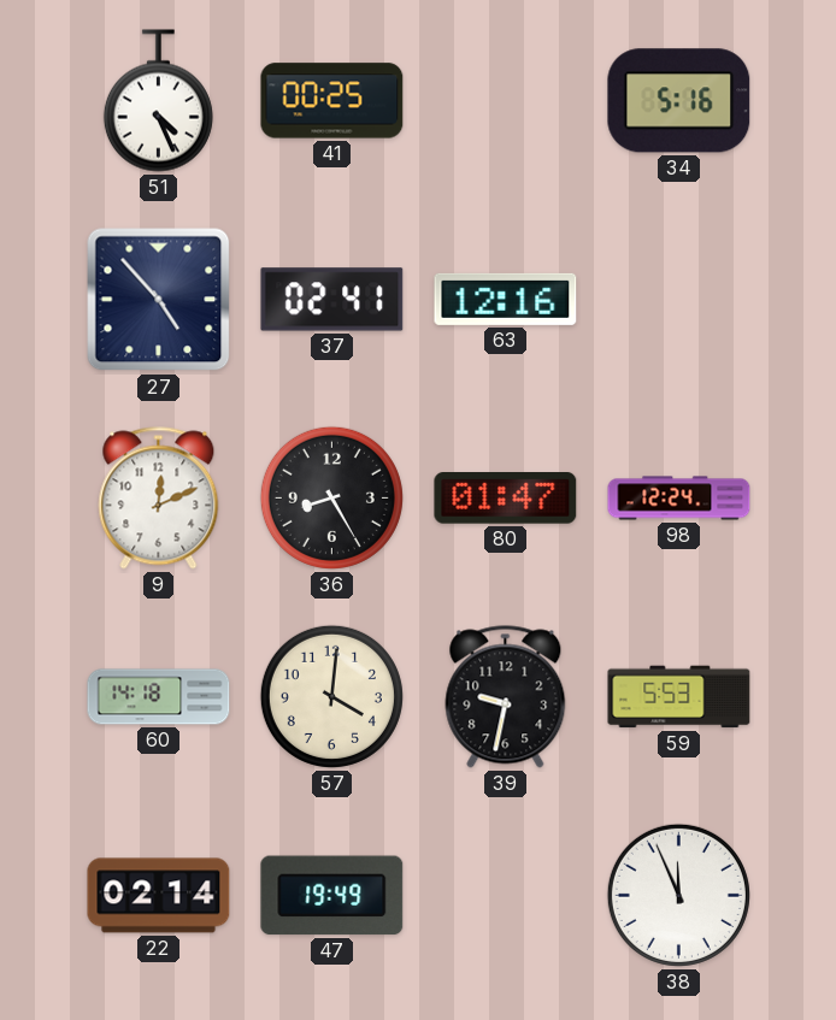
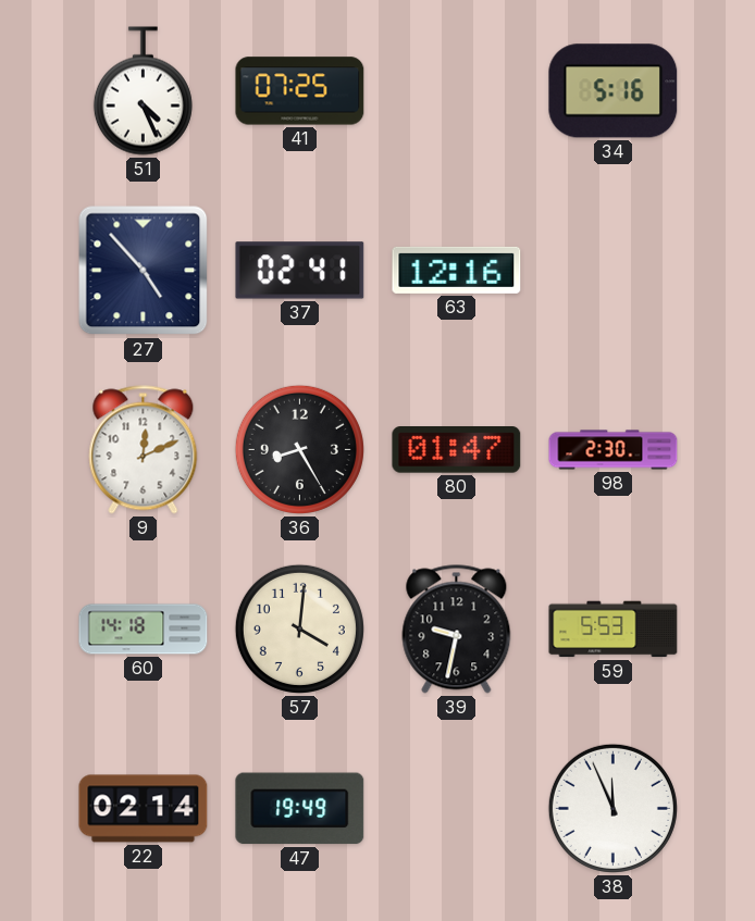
41: 00:25 -> 07:25
98: 12:24 -> 2:30
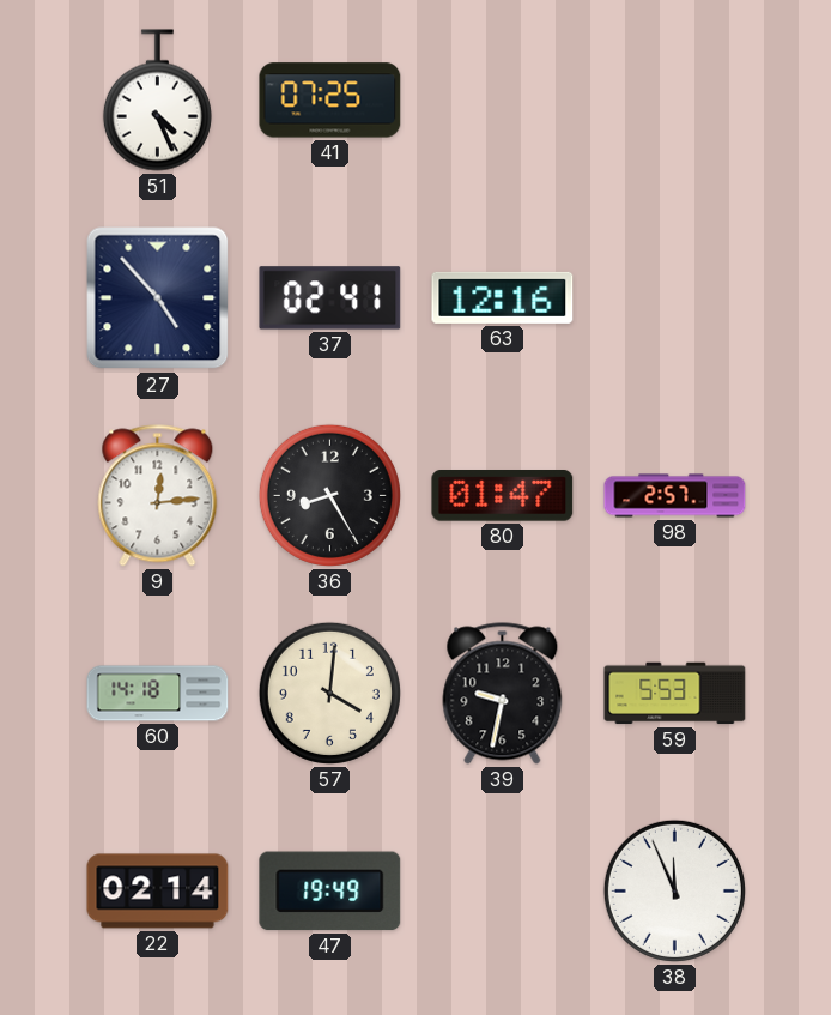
34: 5:16 -> none
9: 12:11 -> 12:14
98: 2:30 -> 2:57
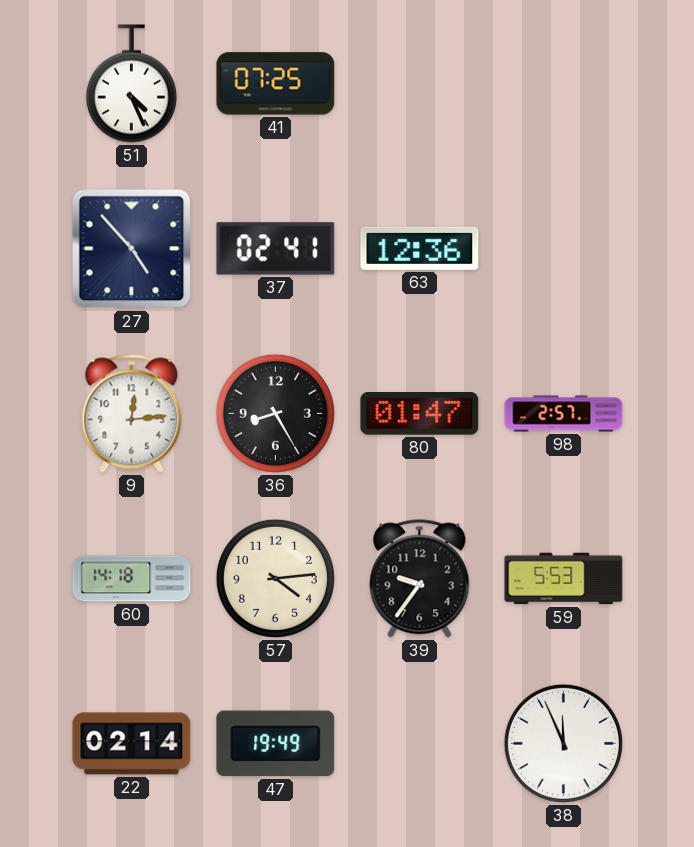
63: 12:16 -> 12:36
57: 4:01 -> 4:14
39: 9:32 -> 9:36
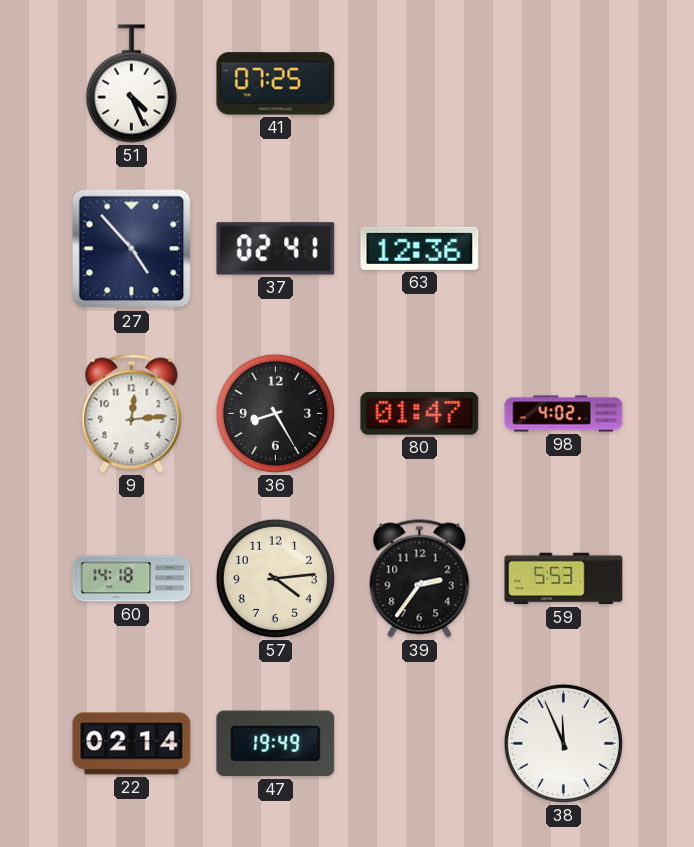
98: 2:57 -> 4:02
39: 9:36 -> 2:36
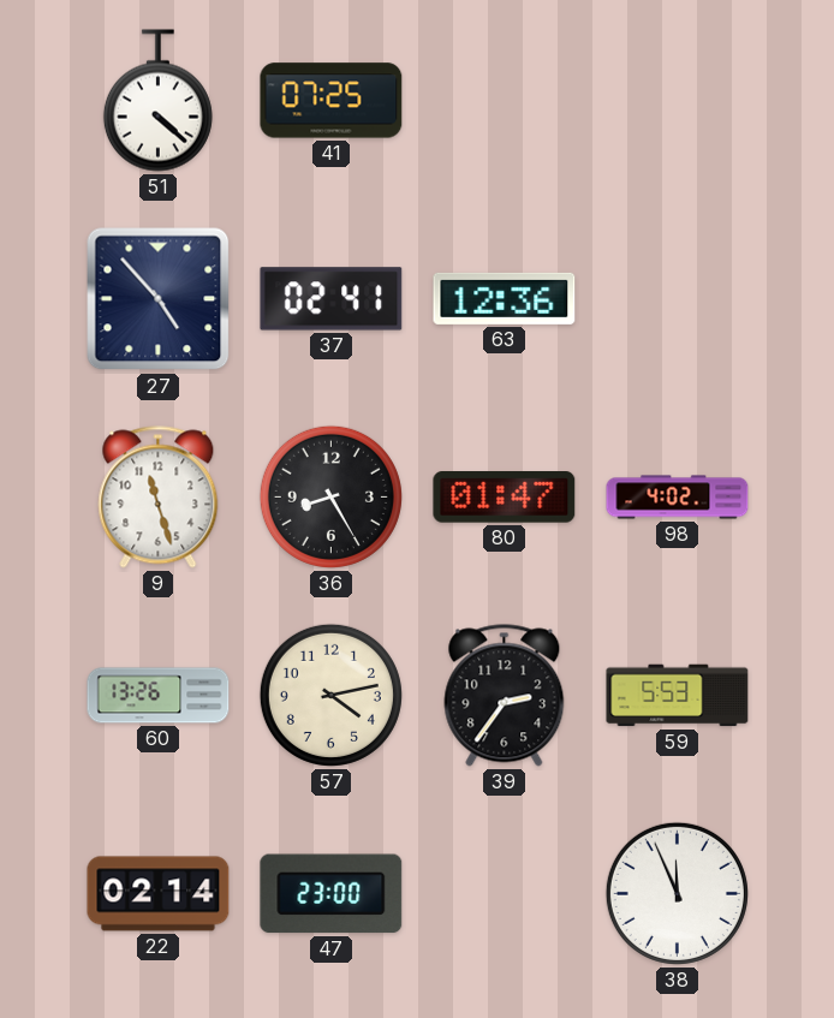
51: 4:26 -> 4:22
9: 12:14 -> 11:27
60: 14:18 -> 13:26
57: 4:14 -> 4:13
47: 19:49 -> 23:00
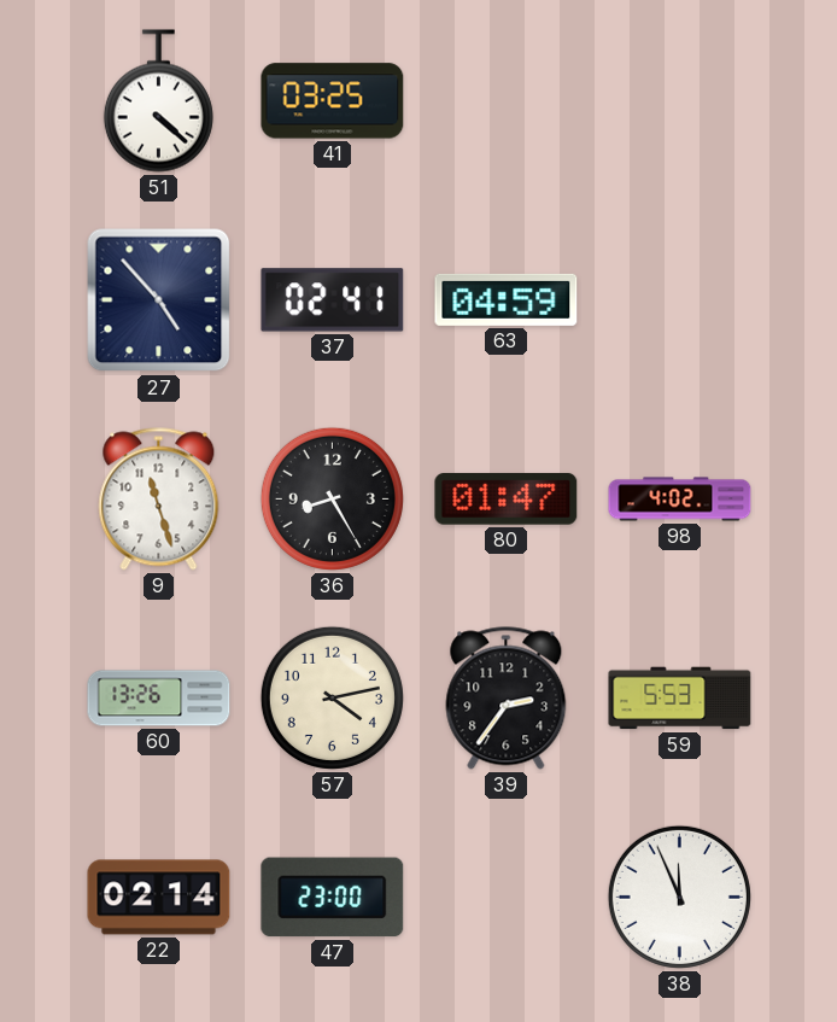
41: 07:25 -> 03:25
63: 12:36 -> 04:59
